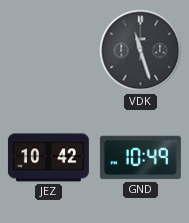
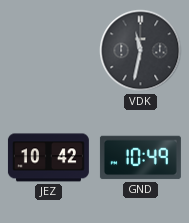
VDK: 11:27 -> 11:32
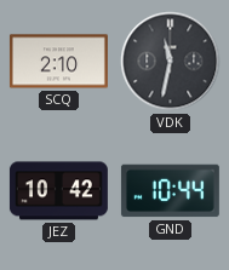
SCQ: none -> 2:10
GND: 10:49 -> 10:44
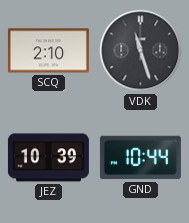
VDK: 11:32 -> 11:27
JEZ: 10:42 -> 10:39
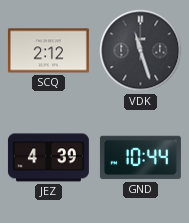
SCQ: 2:10 -> 2:12
JEZ: 10:39 -> 4:39
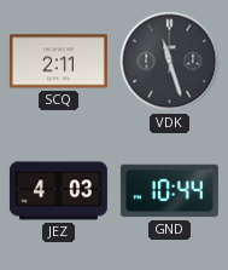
SCQ: 2:12 -> 2:11
JEZ: 4:39 -> 4:03
